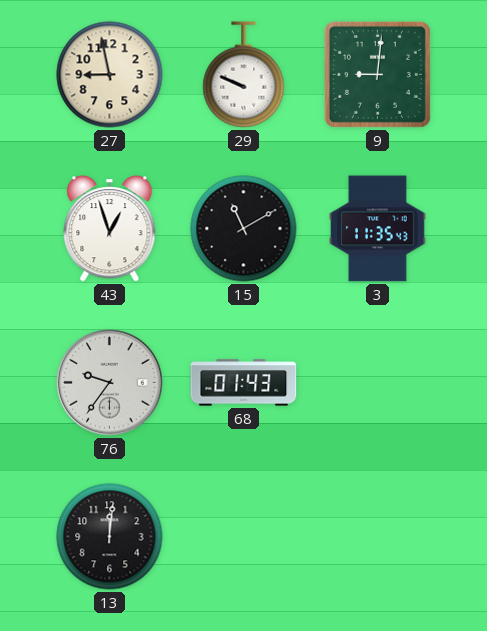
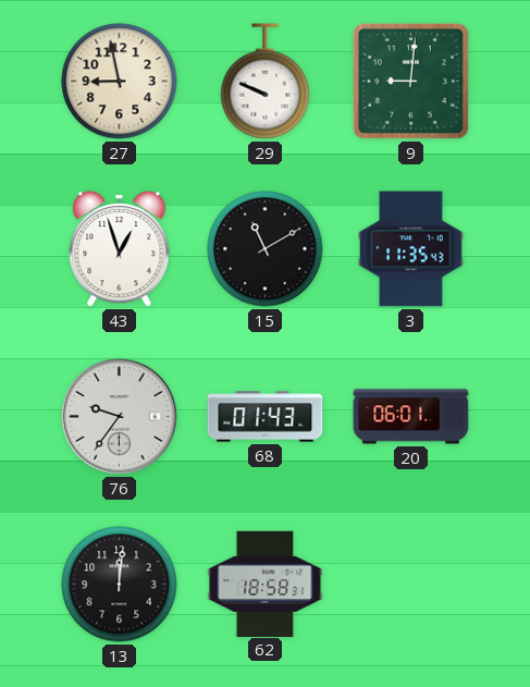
20: none -> 06:01
62: none -> 18:58
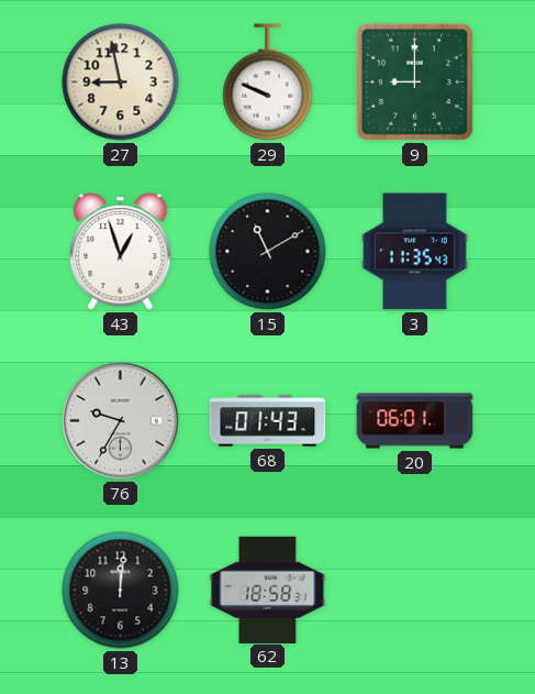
9: 9:01 -> 9:00
76: 9:36 -> 9:35
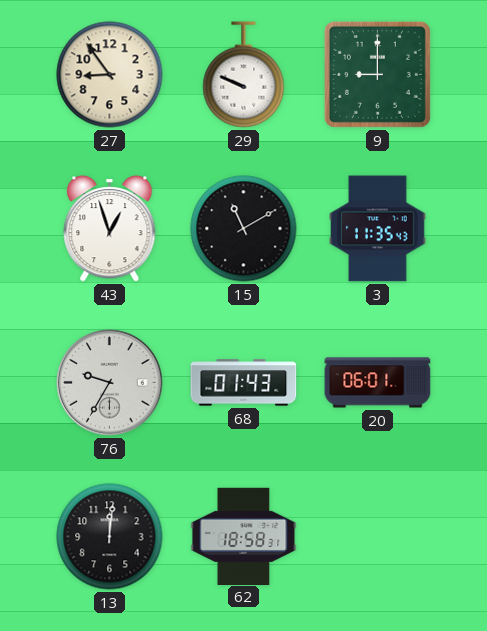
27: 8:58 -> 8:54
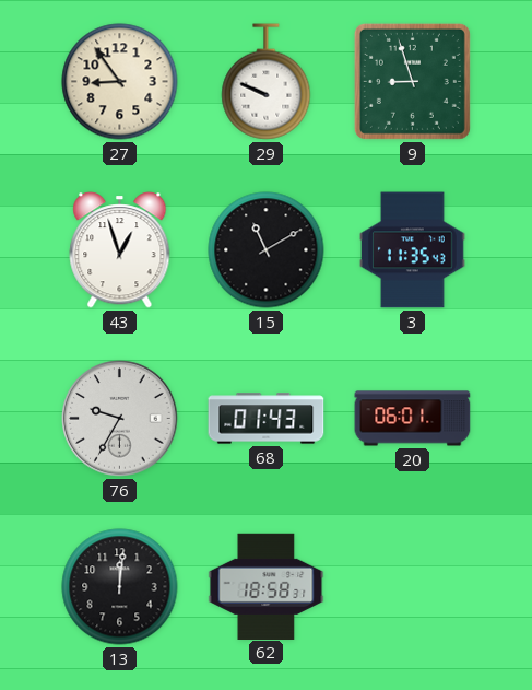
9: 9:00 -> 8:57
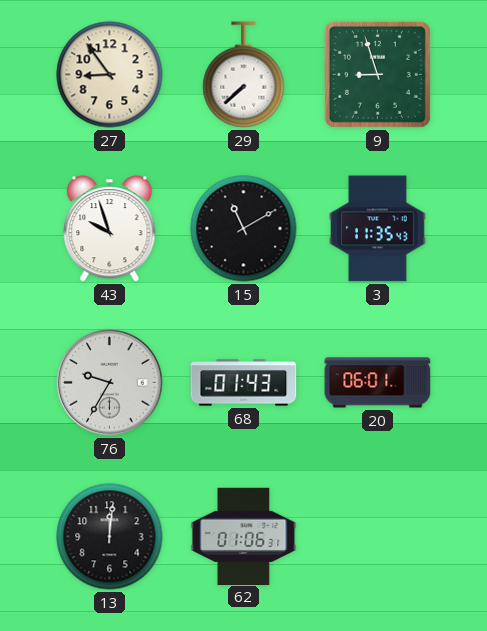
29: 9:49 -> 7:38
43: 12:57 -> 9:57
62: 18:58 -> 01:06
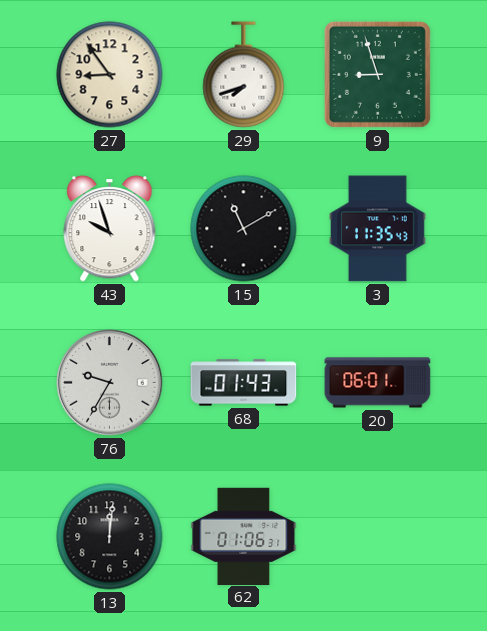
29: 7:38 -> 7:42
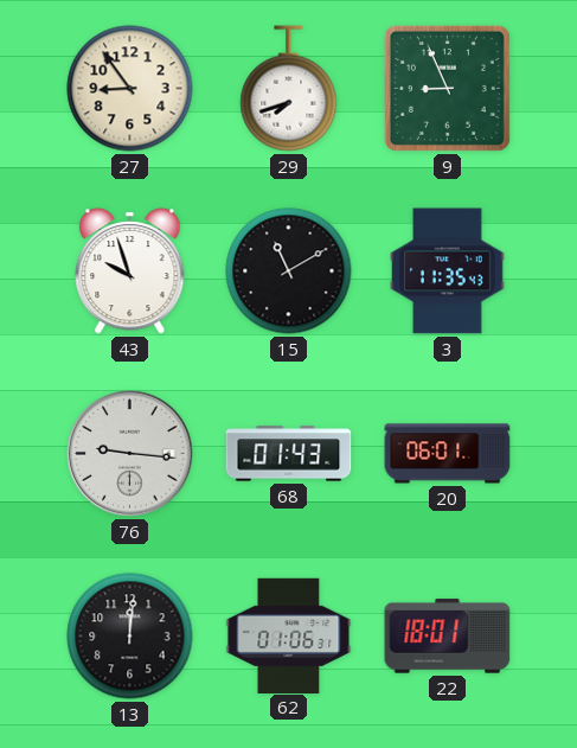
9: 8:57 -> 8:56
76: 9:35 -> 9:16
22: none -> 18:01
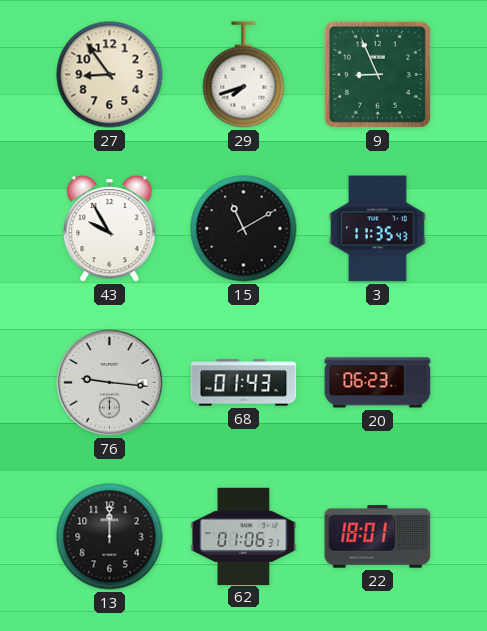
43: 9:57 -> 9:55
20: 06:01 -> 06:23
13: 12:01 -> 12:00
